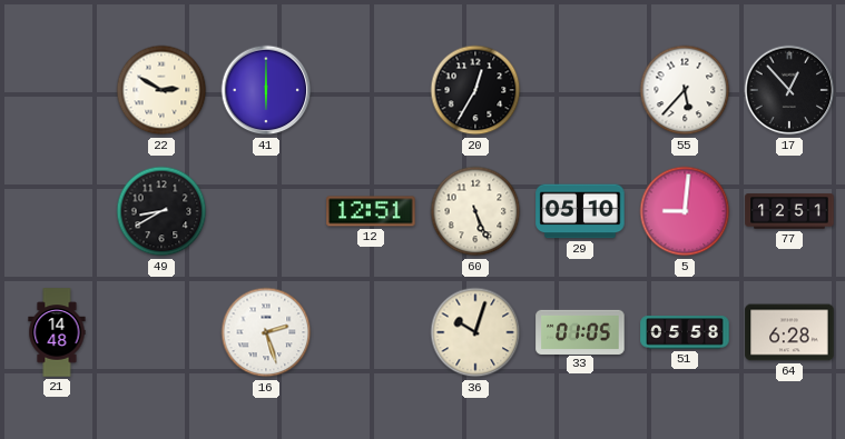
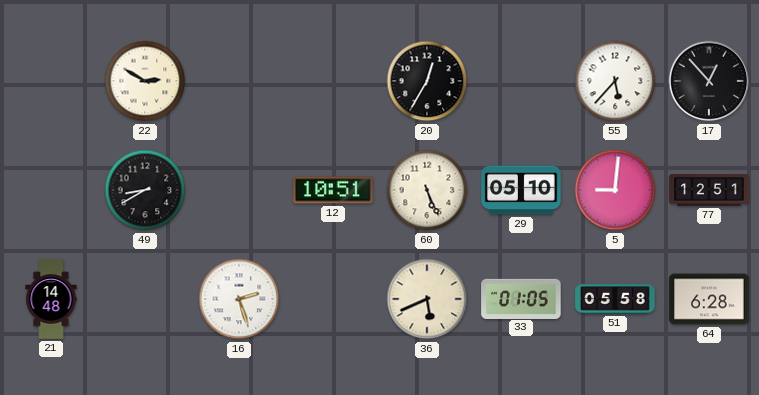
41: 6:00 -> none
12: 12:51 -> 10:51
36: 10:03 -> 5:41
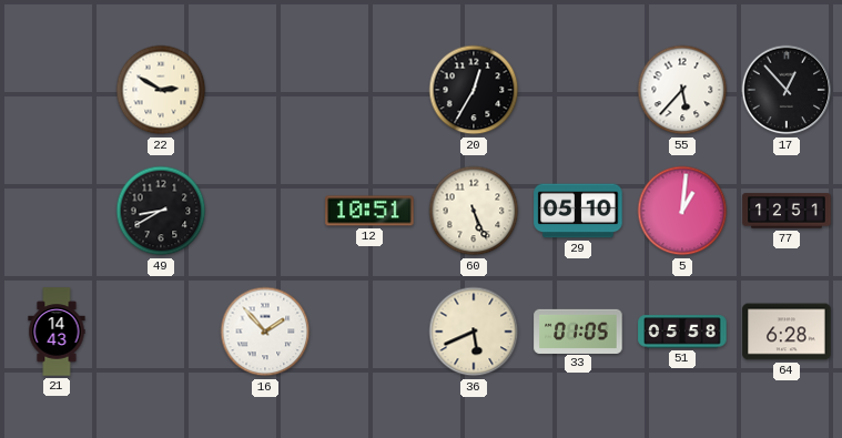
5: 9:01 -> 1:01
21: 14:48 -> 14:43
16: 2:27 -> 1:53
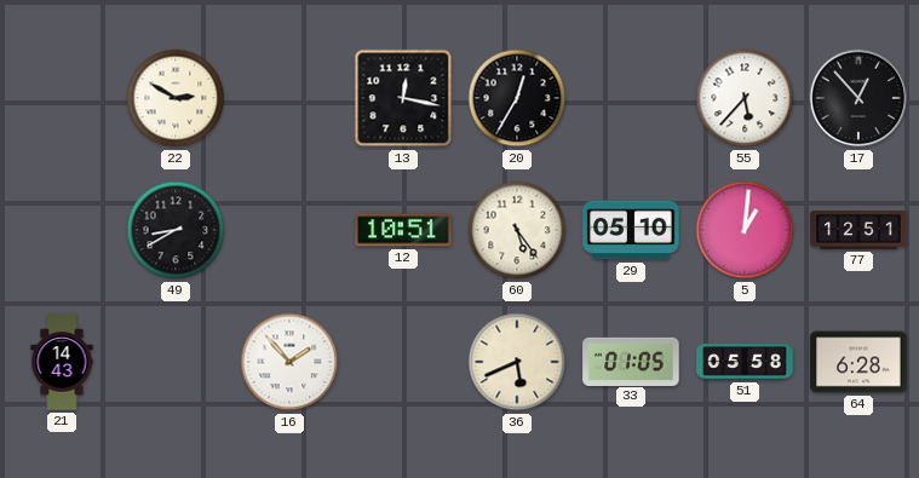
13: none -> 12:17
60: 5:26 -> 5:24
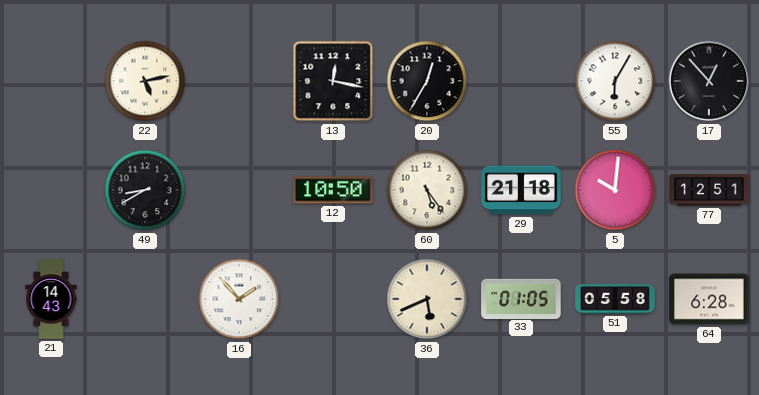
22: 2:50 -> 5:13
55: 5:37 -> 6:05
12: 10:51 -> 10:50
29: 05:10 -> 21:18
5: 1:01 -> 10:01
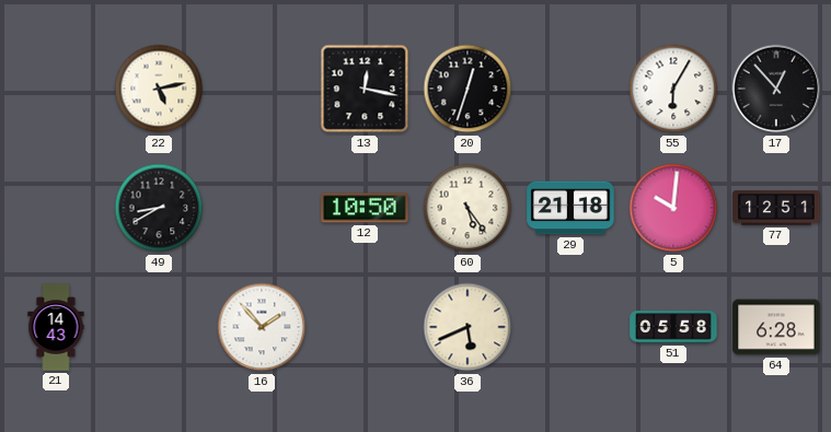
20: 12:35 -> 12:33
33: 01:05 -> none
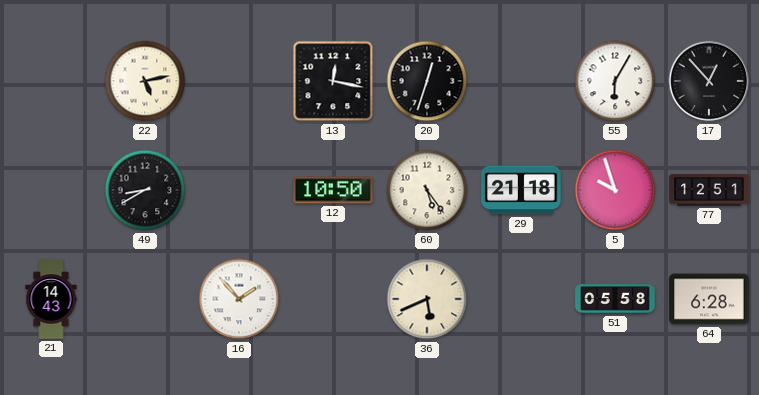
5: 10:01 -> 9:57
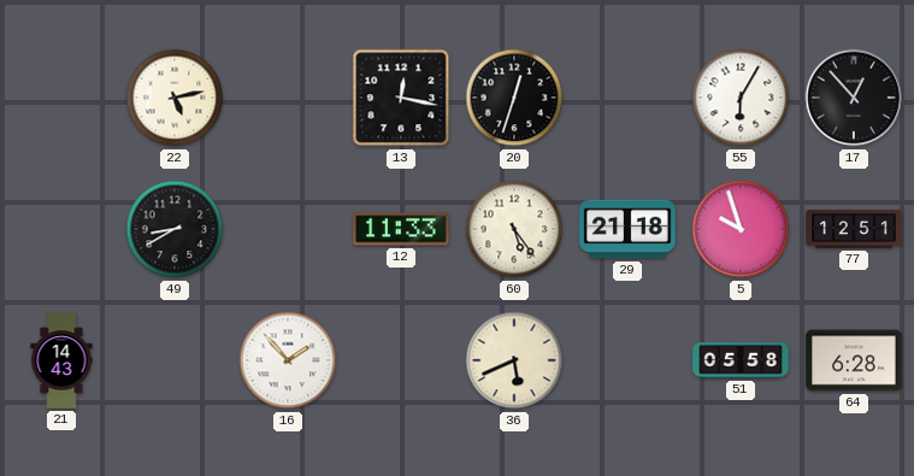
12: 10:50 -> 11:33
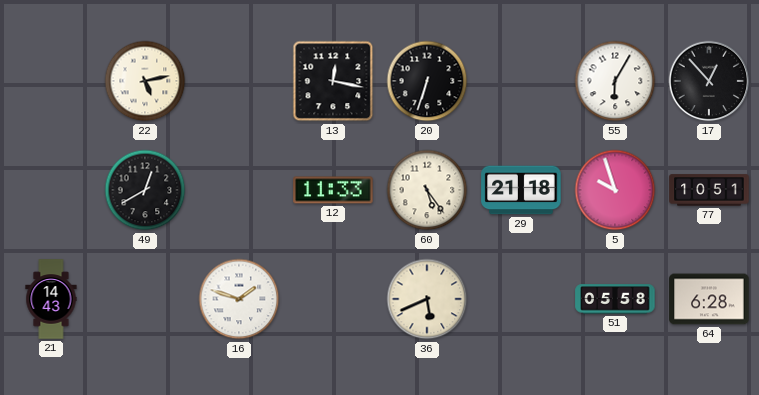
20: 12:33 -> 6:33
49: 8:40 -> 12:40
77: 12:51 -> 10:51
16: 1:53 -> 1:48
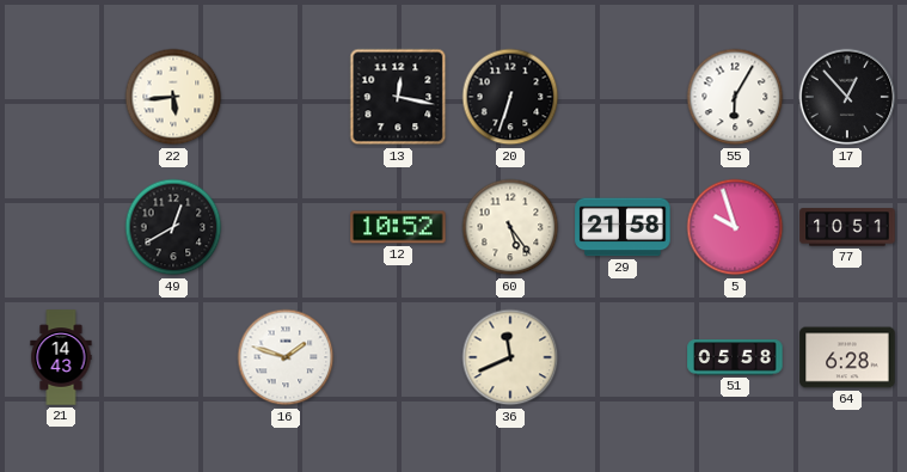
22: 5:13 -> 5:44
12: 11:33 -> 10:52
29: 21:18 -> 21:58
36: 5:41 -> 11:41
